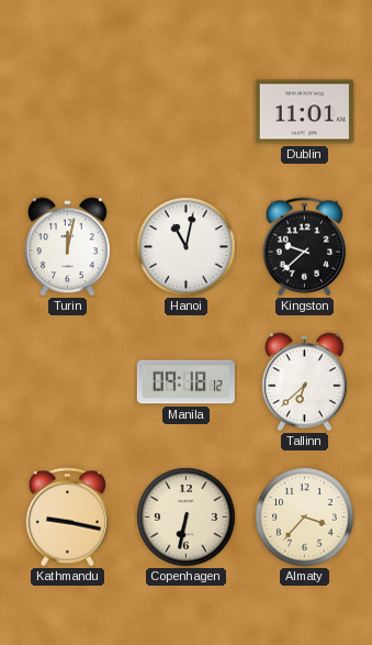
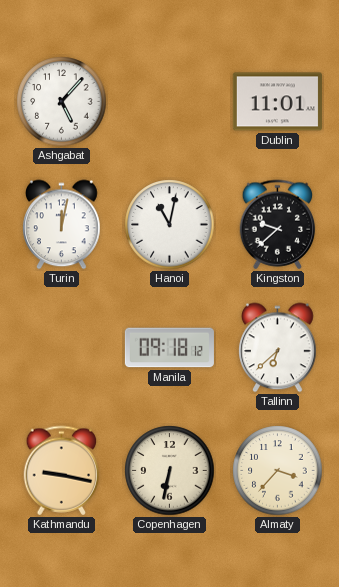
Ashgabat: none -> 5:07
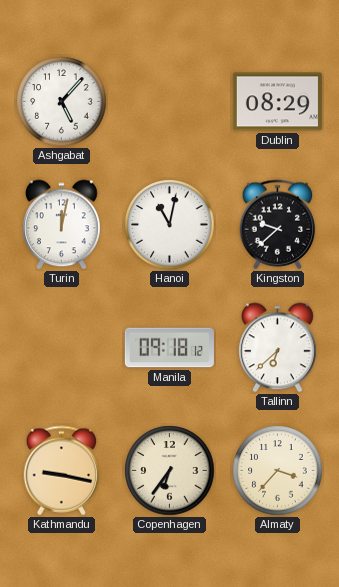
Dublin: 11:01 -> 08:29
Copenhagen: 6:32 -> 6:36
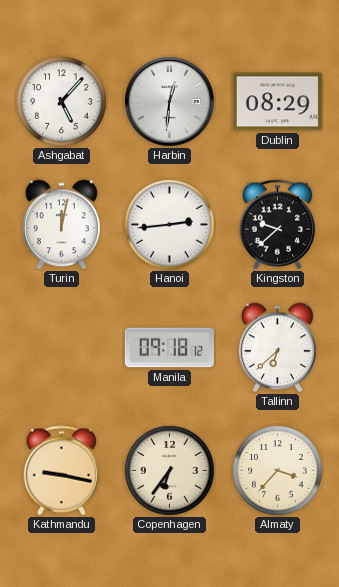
Harbin: none -> 12:31
Hanoi: 11:02 -> 2:44
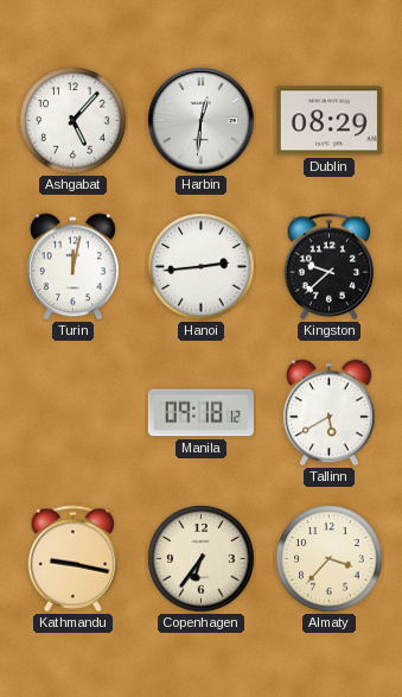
Tallinn: 6:38 -> 5:40
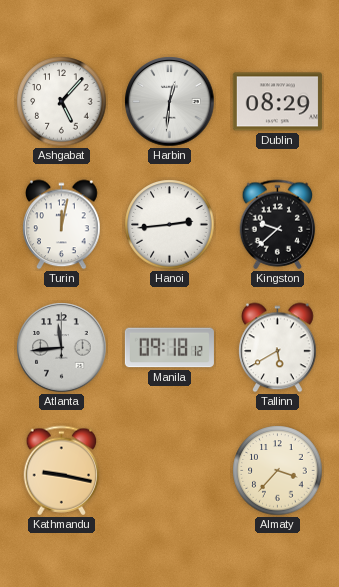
Atlanta: none -> 11:44
Copenhagen: 6:36 -> none
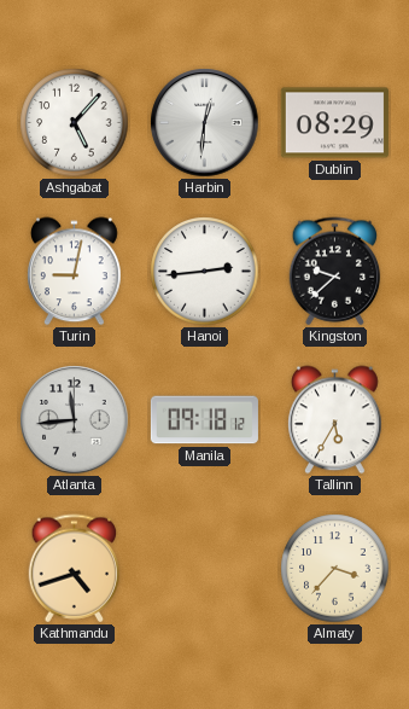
Turin: 12:02 -> 9:02
Tallinn: 5:40 -> 5:35
Kathmandu: 9:17 -> 4:42
